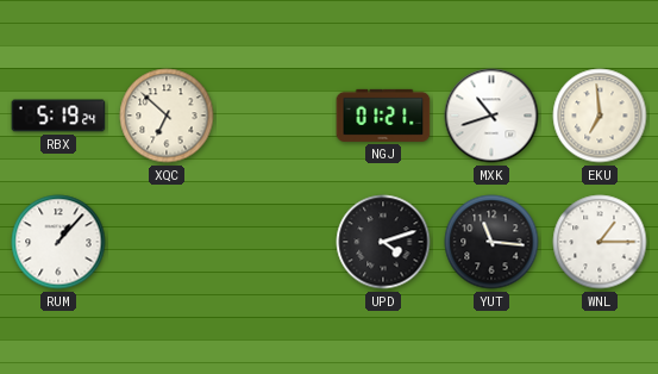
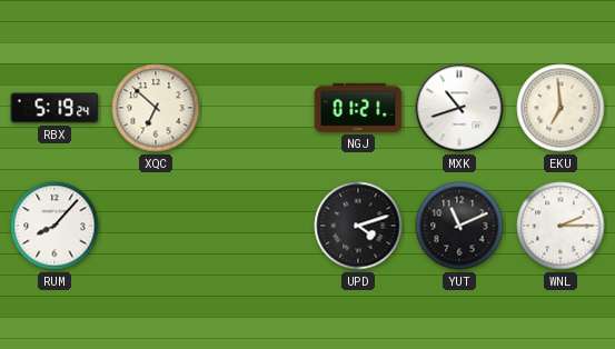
RUM: 1:07 -> 8:07
YUT: 11:16 -> 11:11
WNL: 1:15 -> 2:15
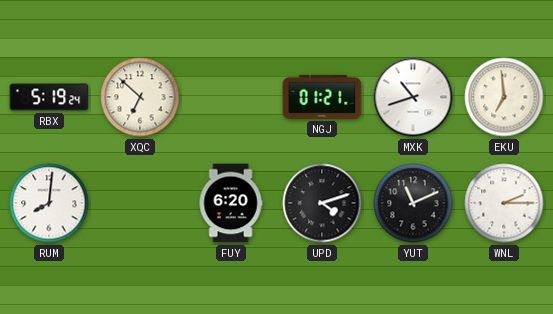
RUM: 8:07 -> 8:01
FUY: none -> 6:20
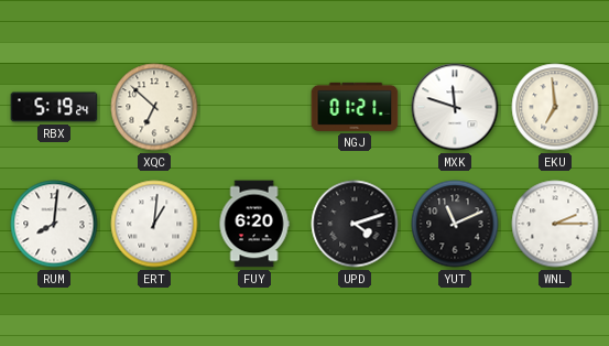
MXK: 10:42 -> 11:48
ERT: none -> 1:01
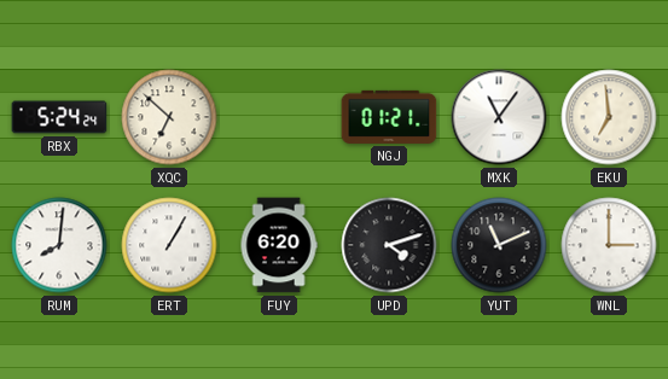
RBX: 5:19 -> 5:24
MXK: 11:48 -> 11:06
ERT: 1:01 -> 1:05
WNL: 2:15 -> 3:00
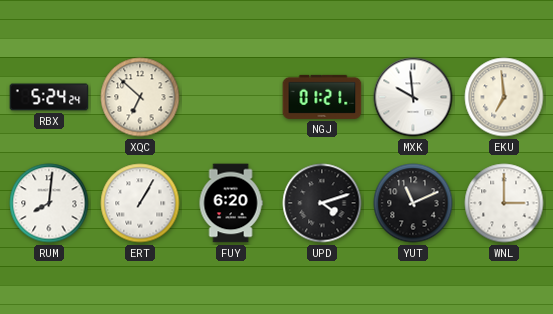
MXK: 11:06 -> 9:59
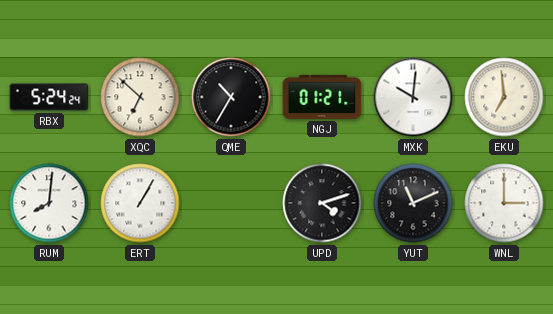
QME: none -> 10:35
MXK: 9:59 -> 10:01
FUY: 6:20 -> none
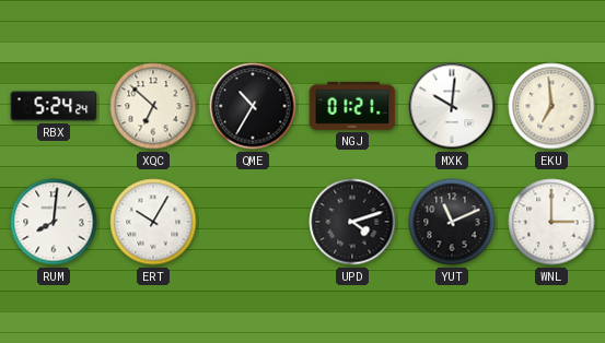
ERT: 1:05 -> 10:05
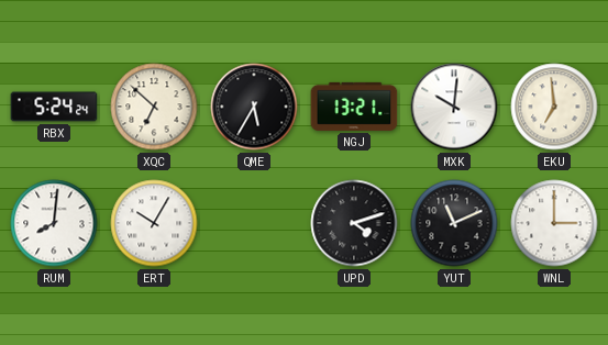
QME: 10:35 -> 5:35
NGJ: 01:21 -> 13:21
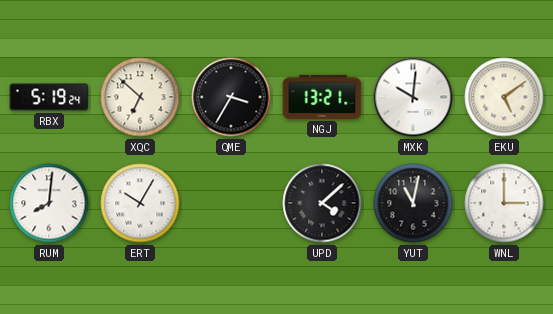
RBX: 5:24 -> 5:19
QME: 5:35 -> 3:35
EKU: 6:59 -> 5:09
UPD: 4:12 -> 4:08
YUT: 11:11 -> 11:02
